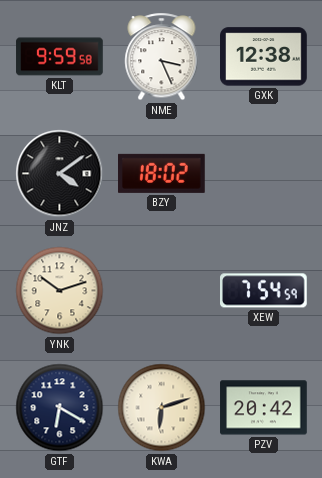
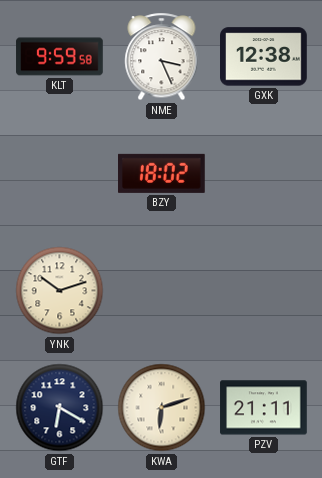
JNZ: 4:09 -> none
XEW: 7:54 -> none
PZV: 20:42 -> 21:11
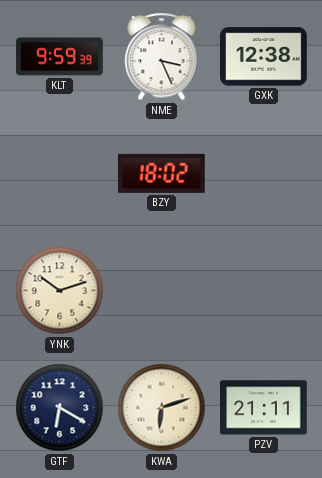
KLT: 9:59:58 -> 9:59:39
